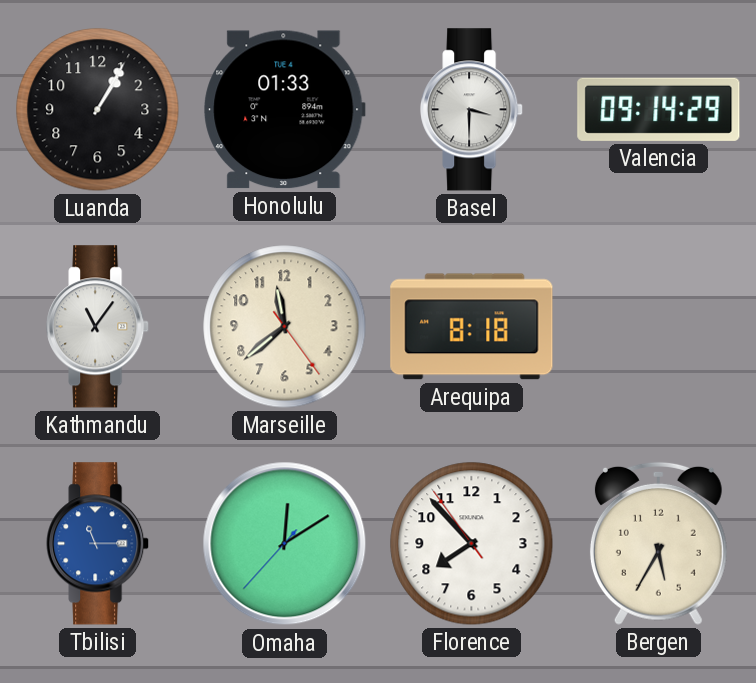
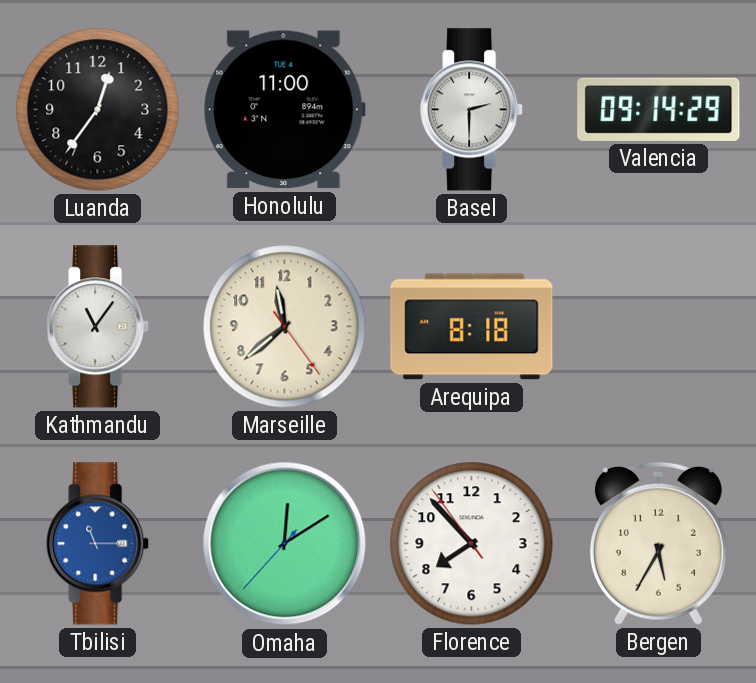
Luanda: 1:05 -> 12:36
Honolulu: 01:33 -> 11:00
Basel: 3:30 -> 2:30
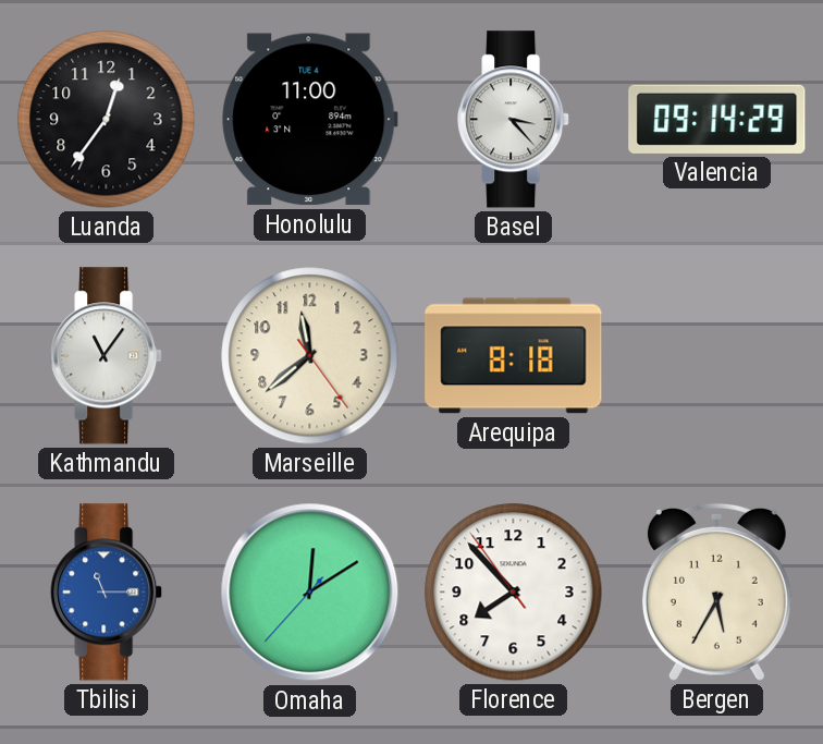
Basel: 2:30 -> 3:23
